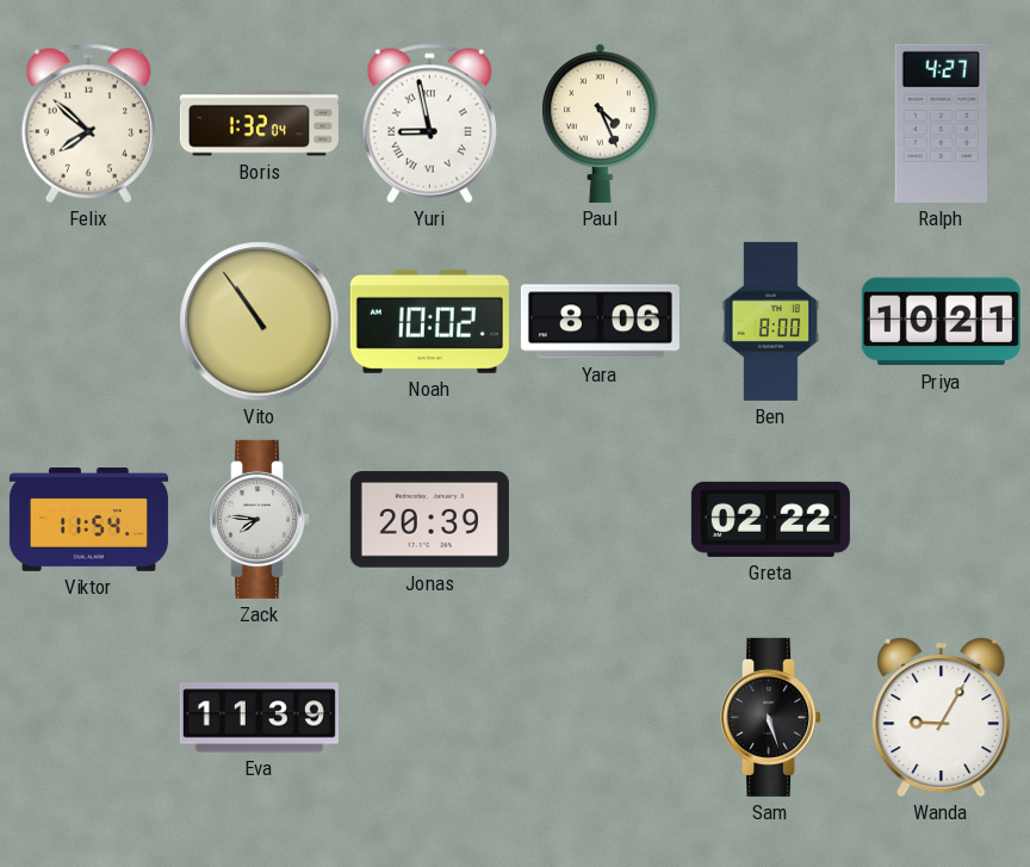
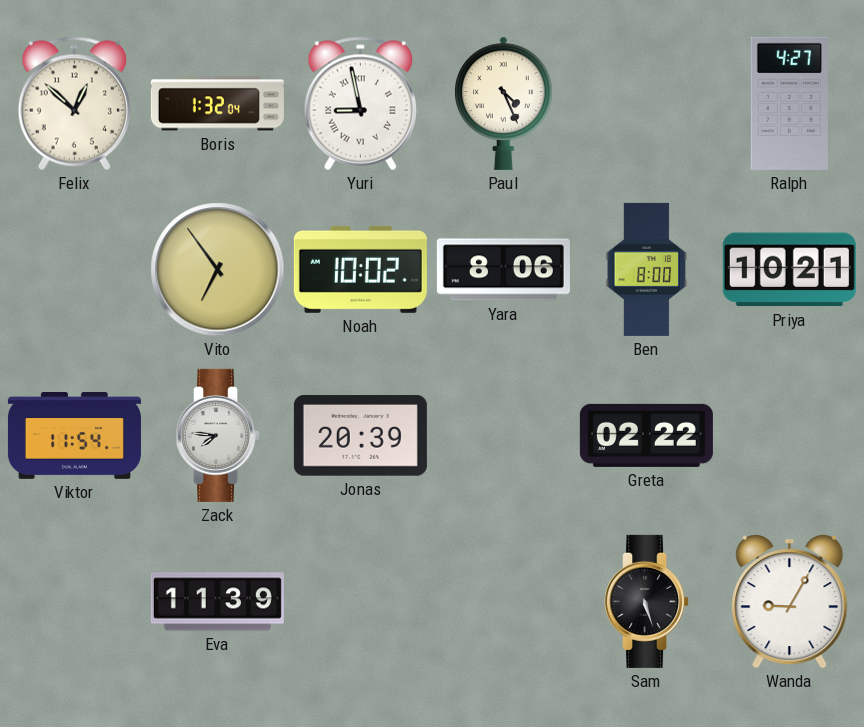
Felix: 7:52 -> 12:52
Vito: 10:54 -> 6:54
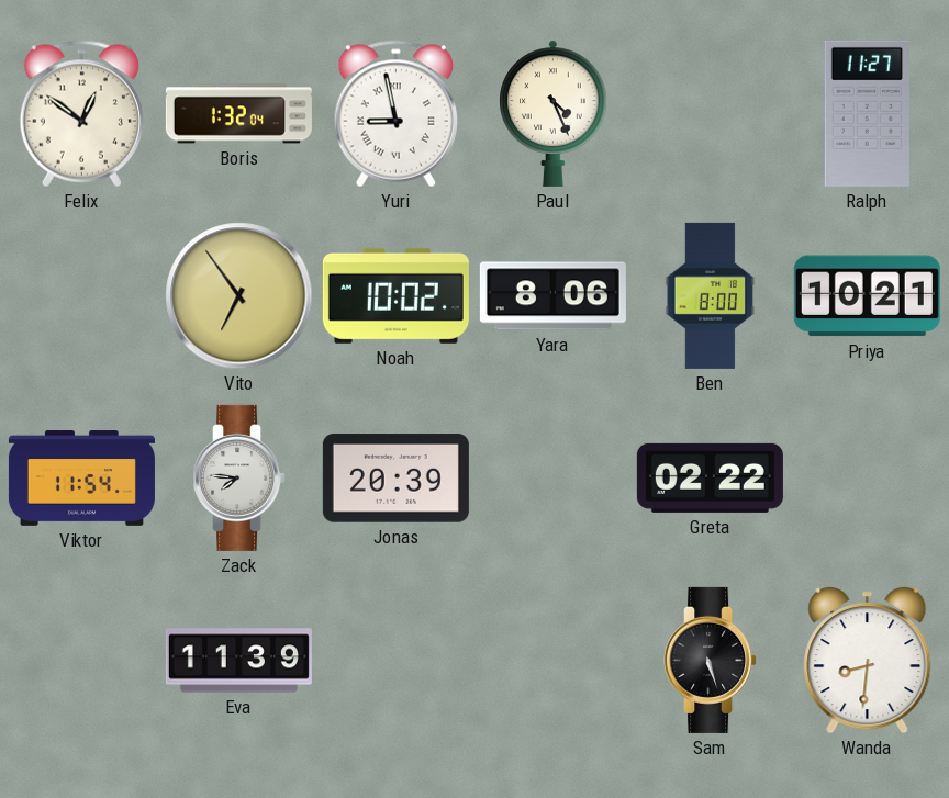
Felix: 12:52 -> 12:51
Ralph: 4:27 -> 11:27
Wanda: 9:05 -> 8:31
